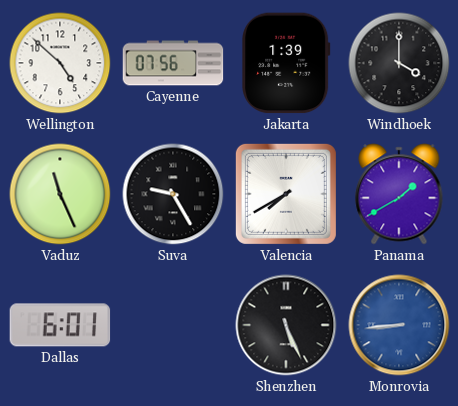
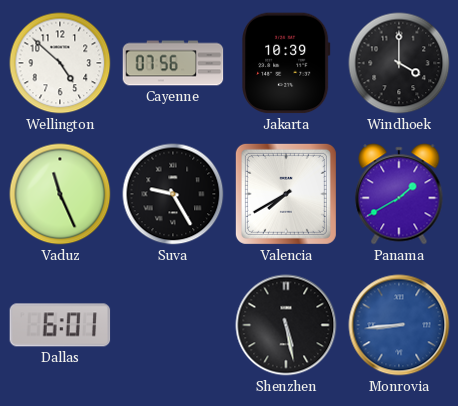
Jakarta: 1:39 -> 10:39
Shenzhen: 5:26 -> 5:28
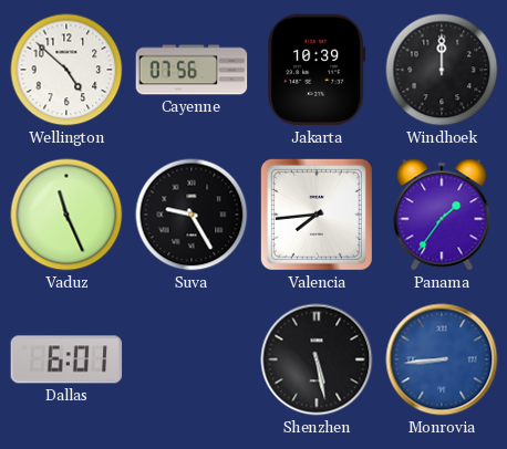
Windhoek: 4:00 -> 12:00
Valencia: 7:40 -> 7:44
Panama: 1:40 -> 1:36
